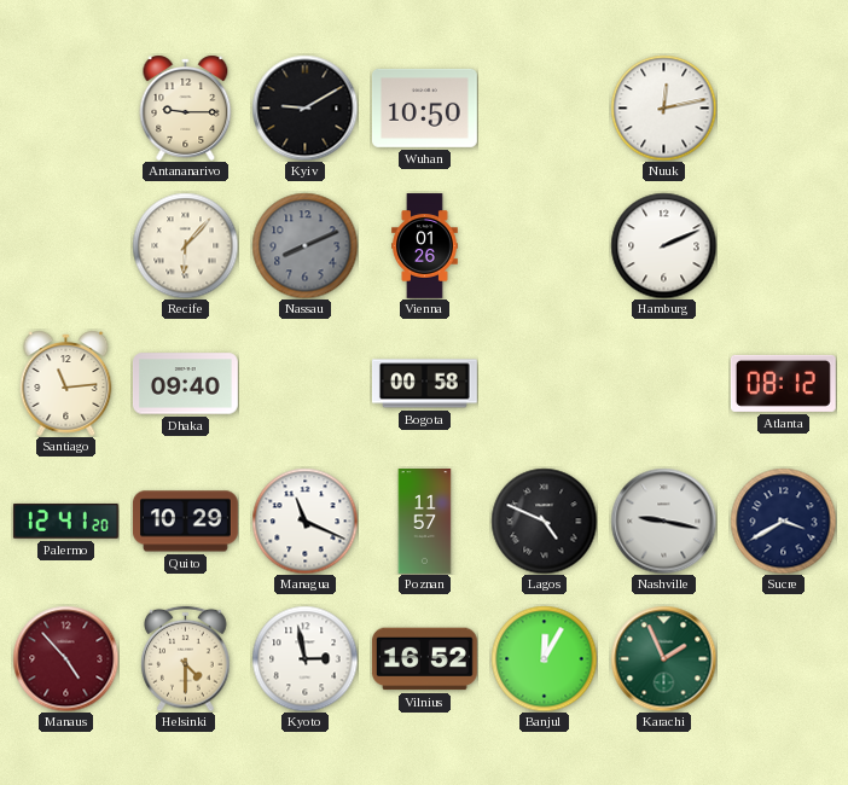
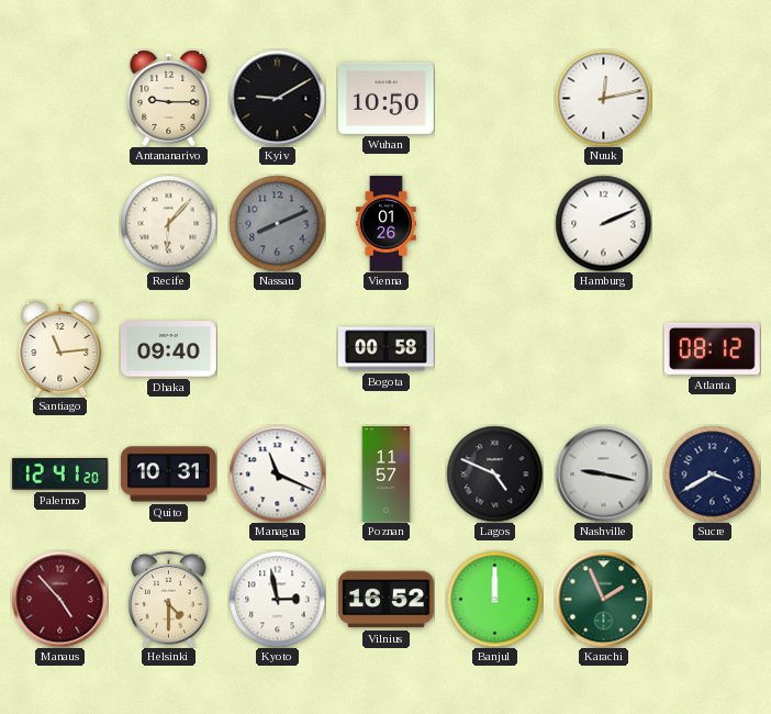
Quito: 10:29 -> 10:31
Banjul: 12:05 -> 12:00
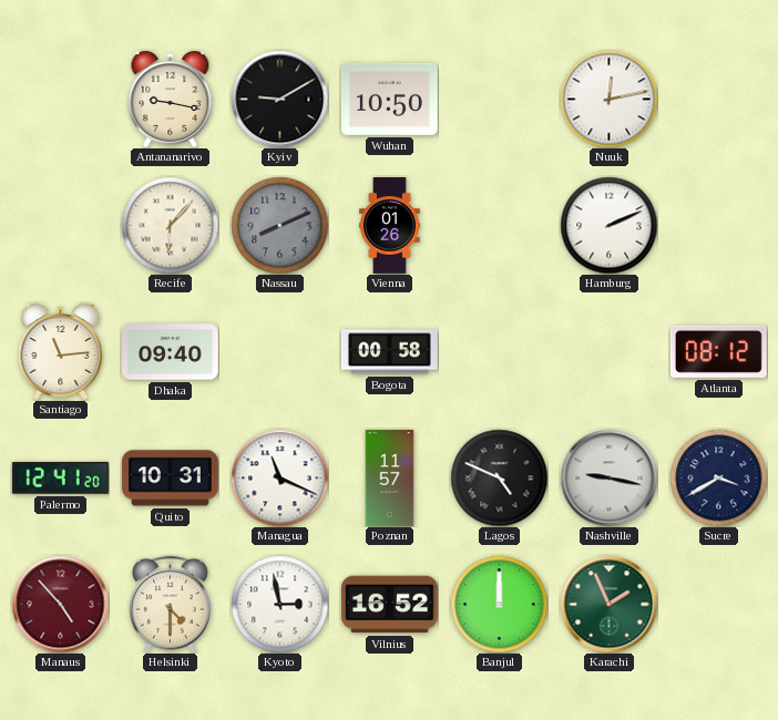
Antananarivo: 9:15 -> 9:17
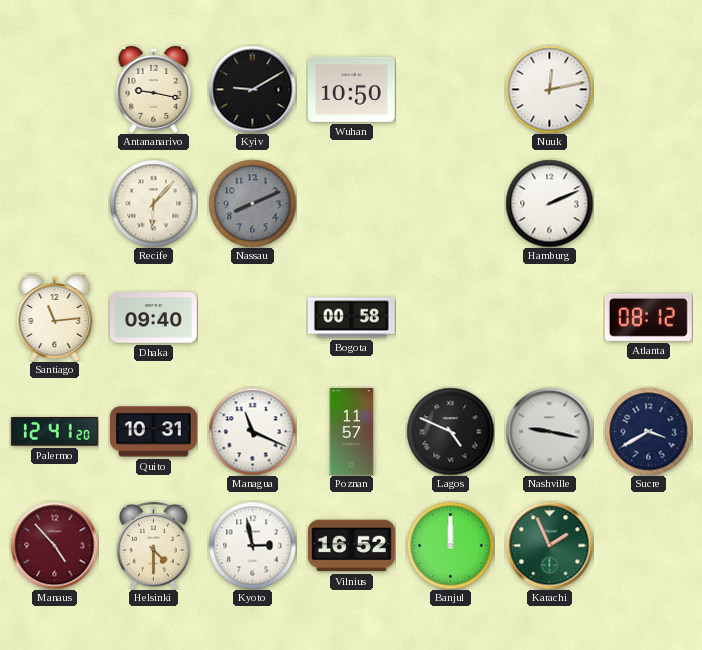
Vienna: 01:26 -> none
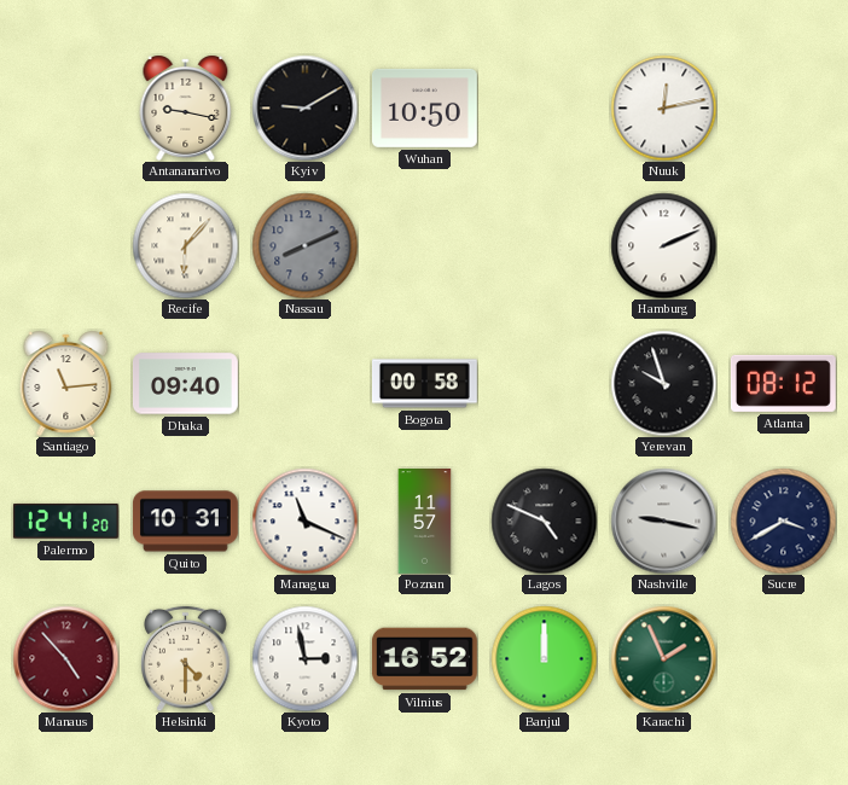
Yerevan: none -> 9:57
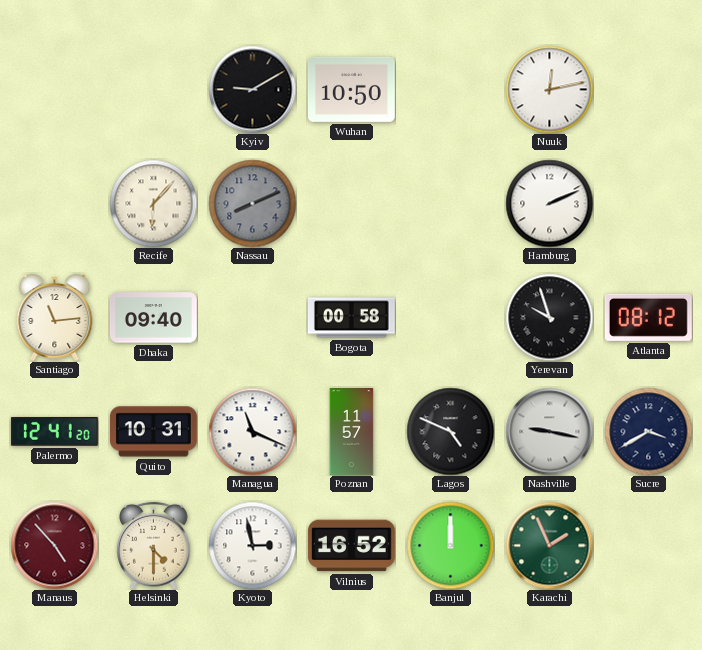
Antananarivo: 9:17 -> none
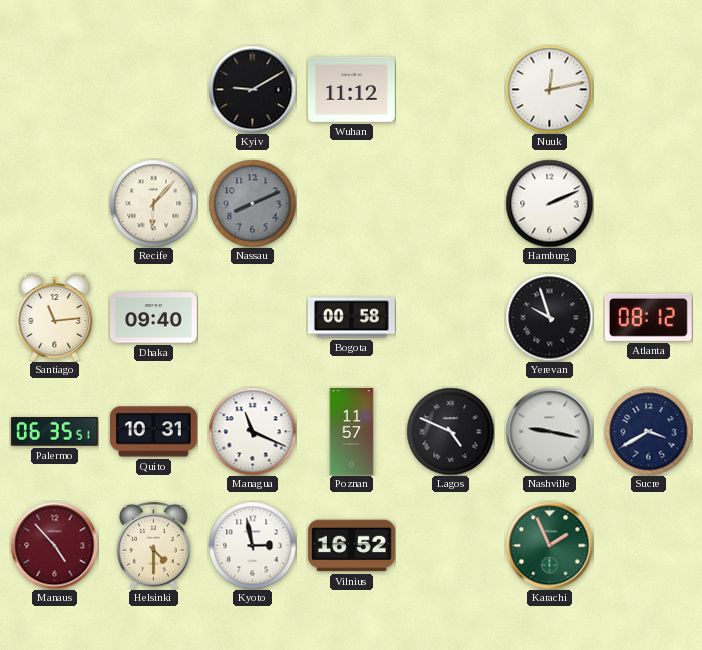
Wuhan: 10:50 -> 11:12
Palermo: 12:41 -> 06:35
Banjul: 12:00 -> none
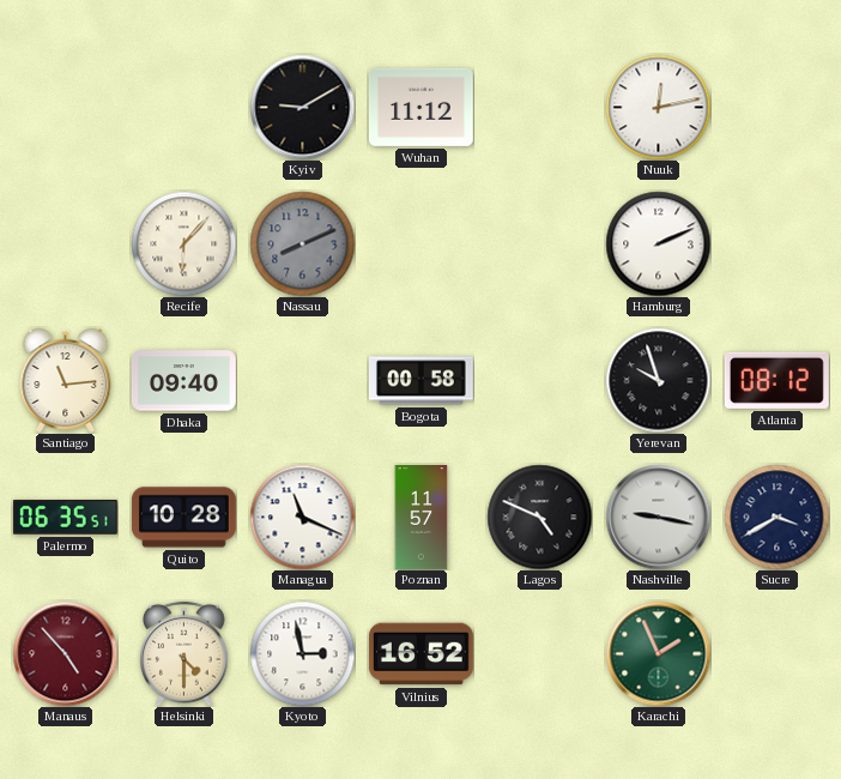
Quito: 10:31 -> 10:28
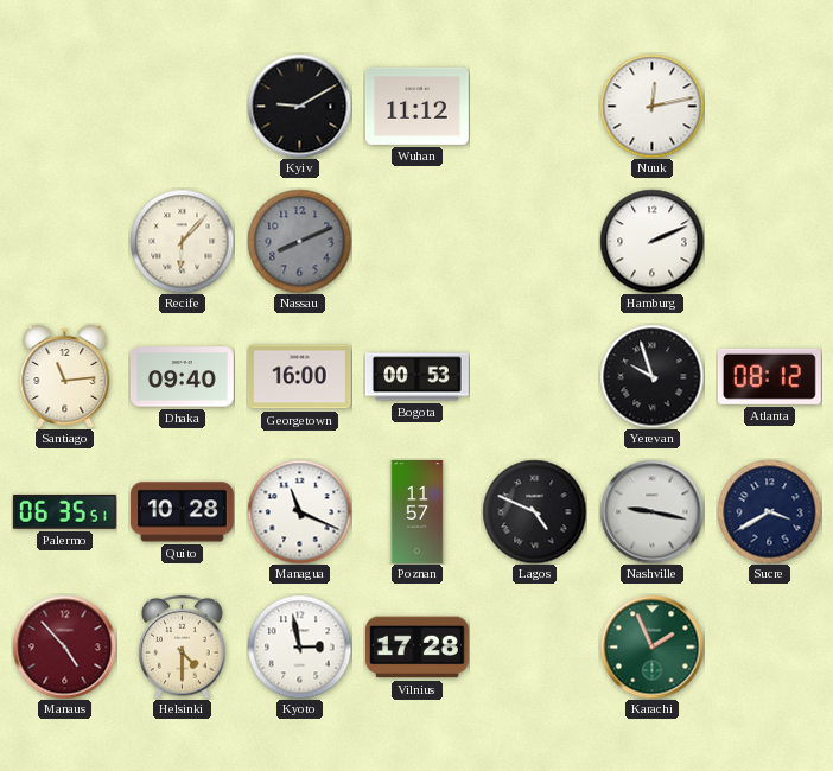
Georgetown: none -> 16:00
Bogota: 00:58 -> 00:53
Vilnius: 16:52 -> 17:28
